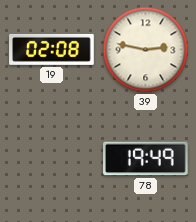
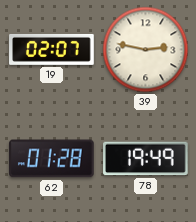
19: 02:08 -> 02:07
62: none -> 01:28
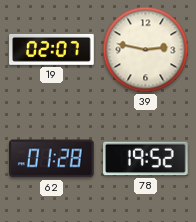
78: 19:49 -> 19:52
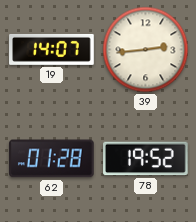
19: 02:07 -> 14:07
39: 2:47 -> 2:44
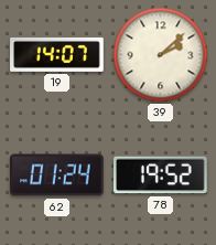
39: 2:44 -> 2:08
62: 01:28 -> 01:24
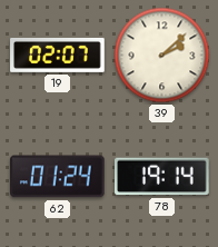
19: 14:07 -> 02:07
78: 19:52 -> 19:14
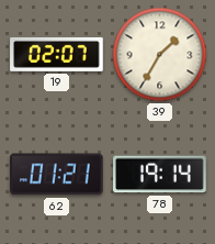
39: 2:08 -> 1:35
62: 01:24 -> 01:21
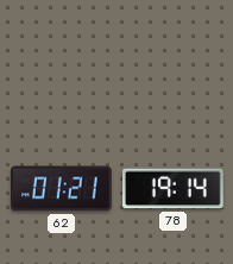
19: 02:07 -> none
39: 1:35 -> none
